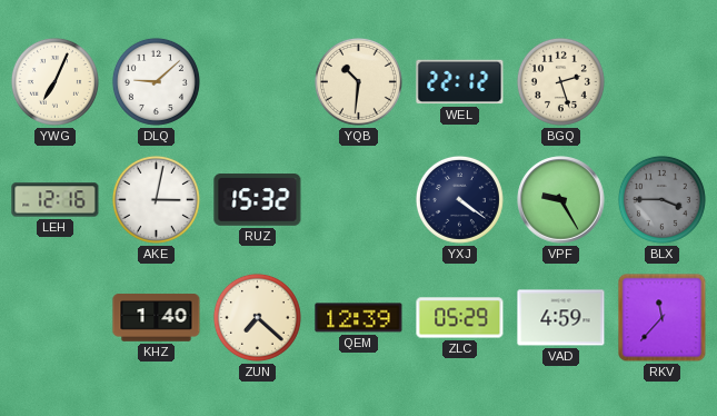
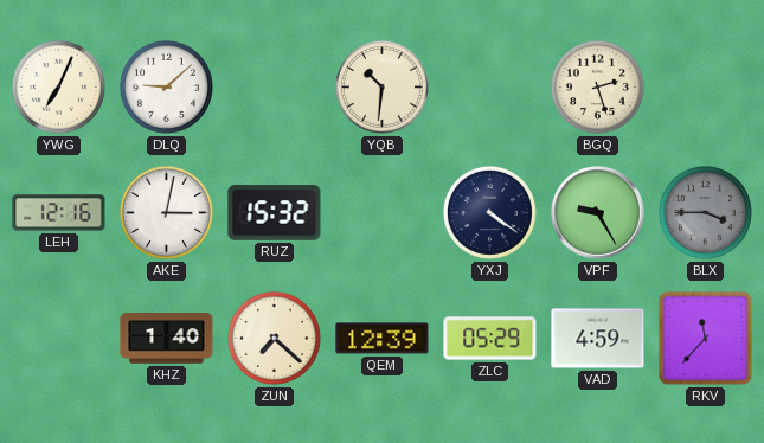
WEL: 22:12 -> none
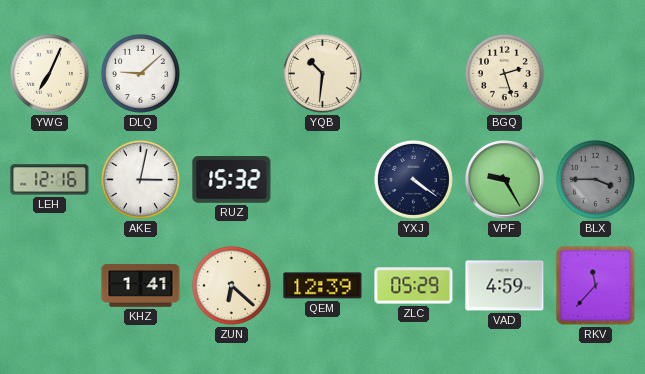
KHZ: 1:40 -> 1:41
ZUN: 7:22 -> 6:22
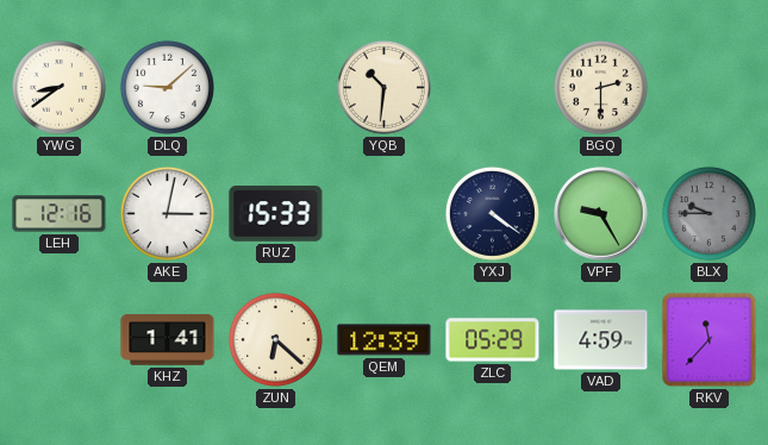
YWG: 7:04 -> 8:39
BGQ: 2:27 -> 2:30
RUZ: 15:32 -> 15:33
BLX: 3:45 -> 9:45
